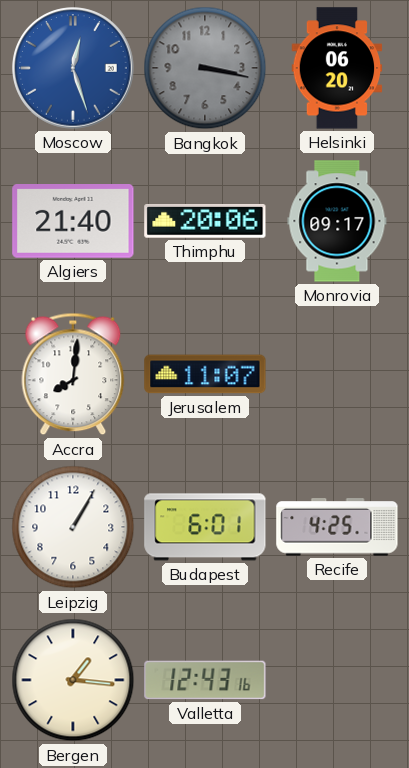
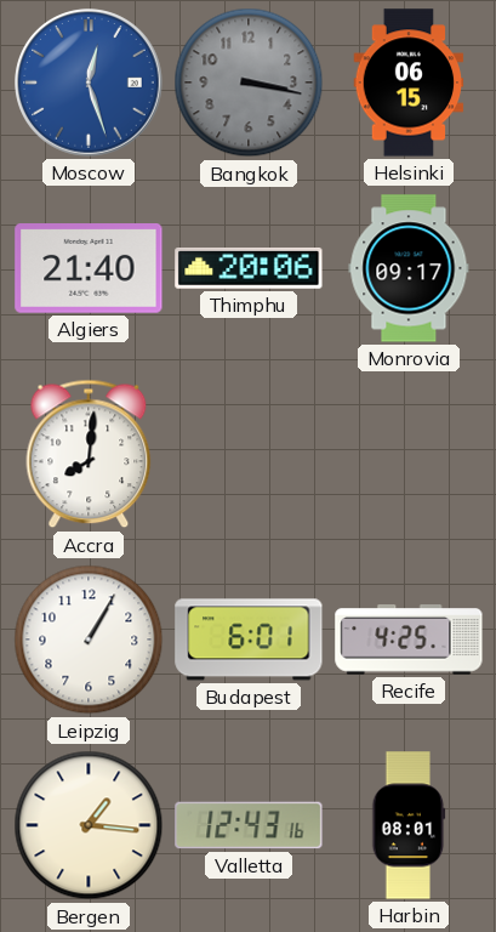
Helsinki: 06:20 -> 06:15
Jerusalem: 11:07 -> none
Harbin: none -> 08:01
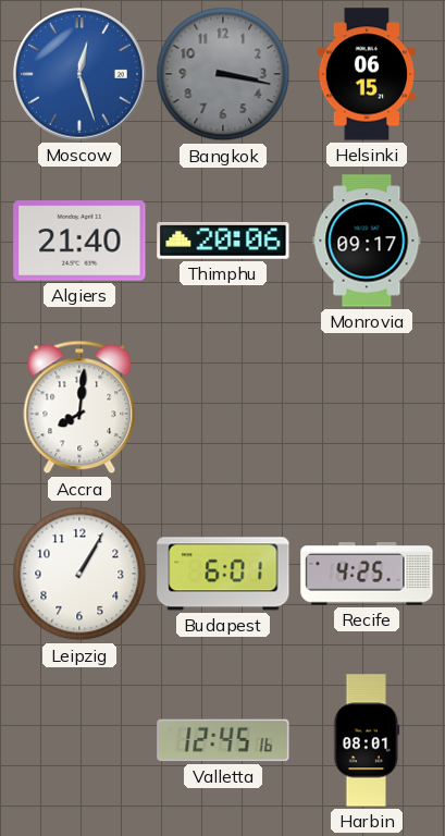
Bergen: 1:16 -> none
Valletta: 12:43 -> 12:45
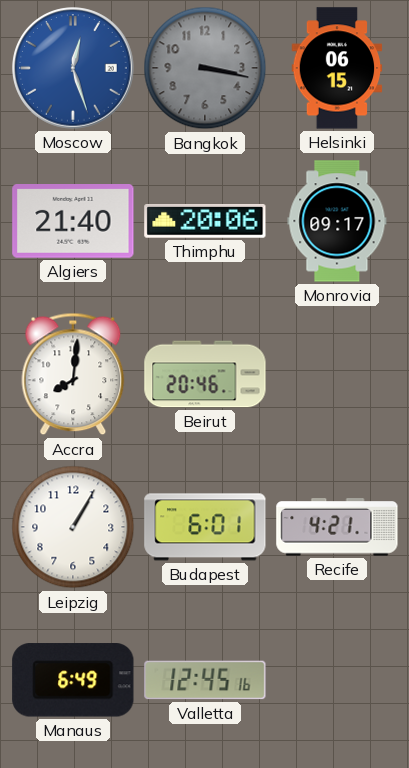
Beirut: none -> 20:46
Recife: 4:25 -> 4:21
Manaus: none -> 6:49
Harbin: 08:01 -> none
